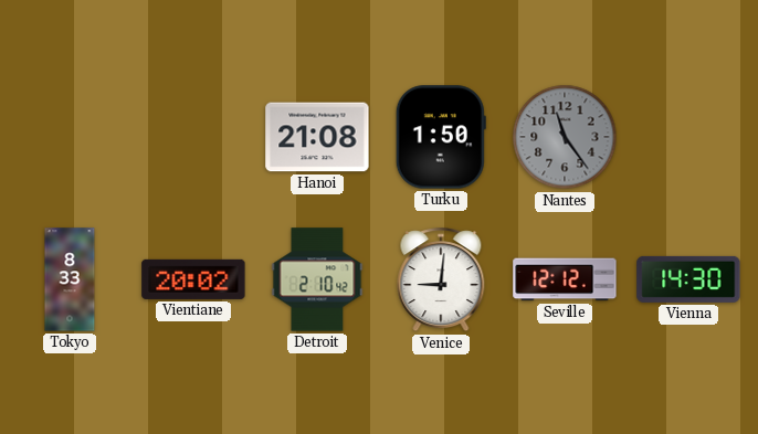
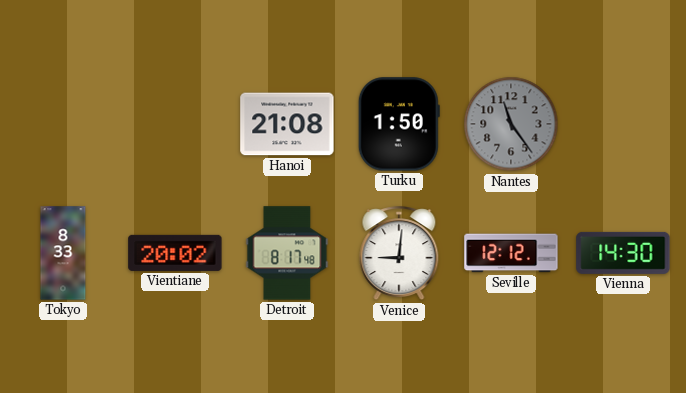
Detroit: 2:10 -> 8:17
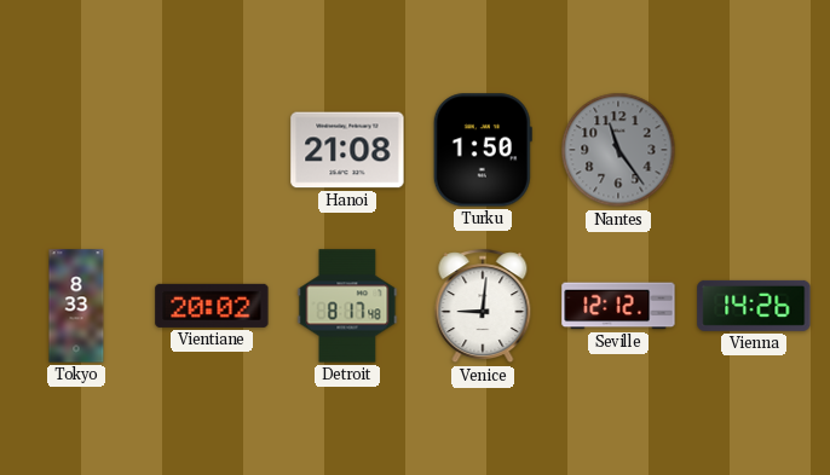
Vienna: 14:30 -> 14:26
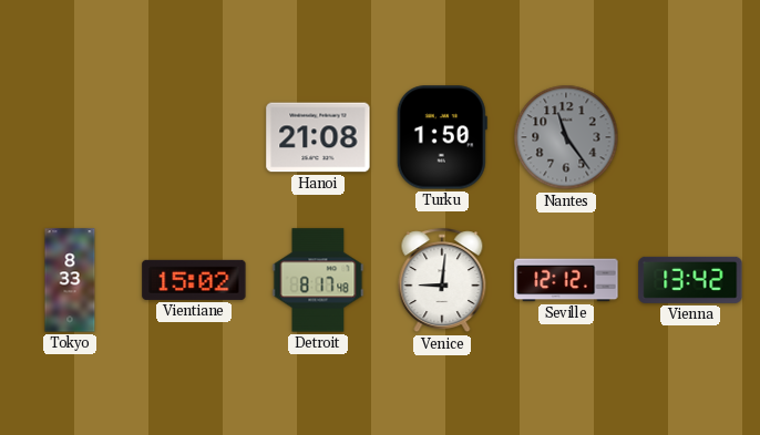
Vientiane: 20:02 -> 15:02
Vienna: 14:26 -> 13:42
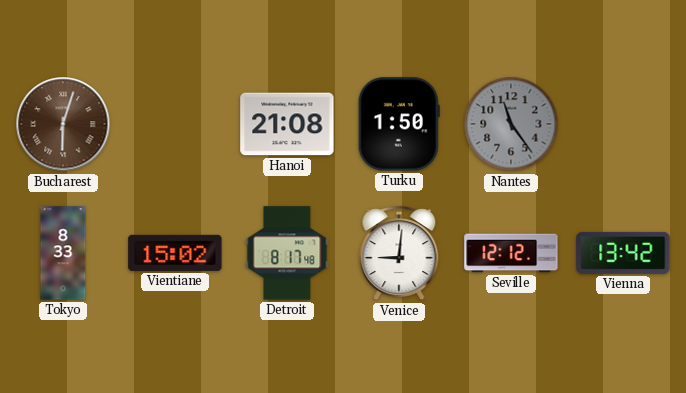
Bucharest: none -> 6:03
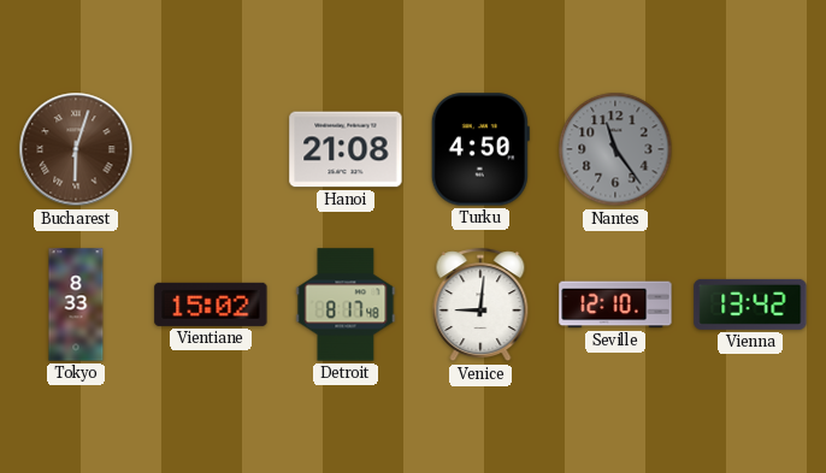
Turku: 1:50 -> 4:50
Seville: 12:12 -> 12:10
